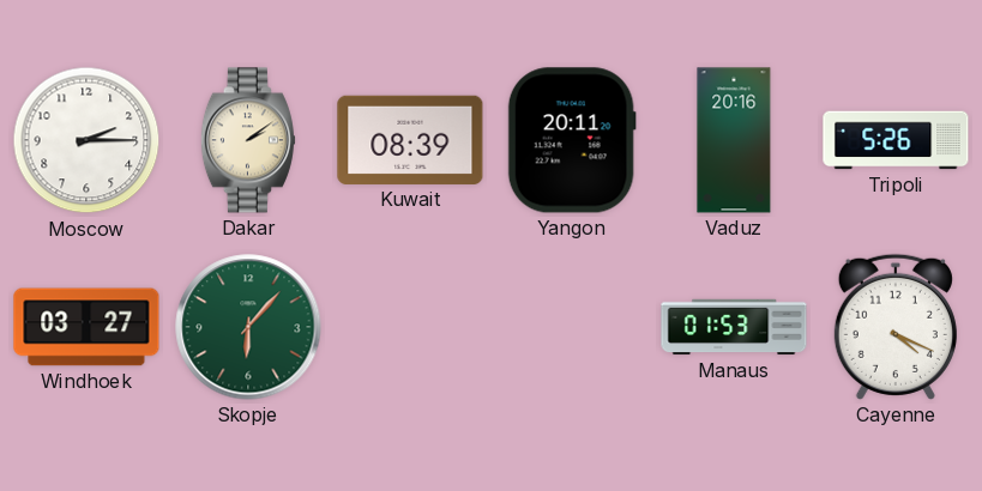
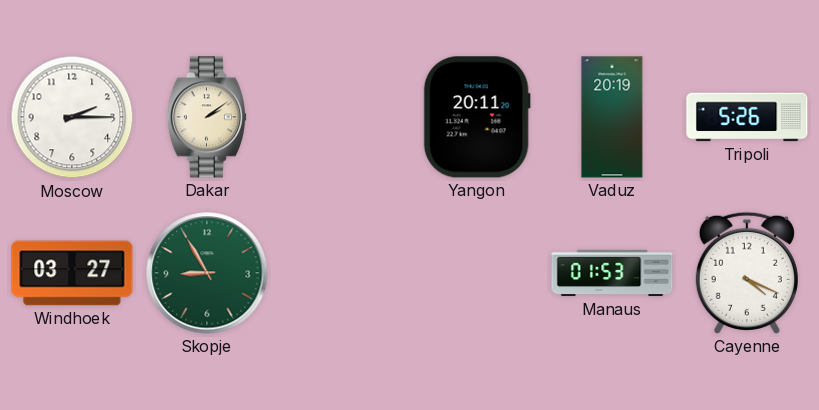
Kuwait: 08:39 -> none
Vaduz: 20:16 -> 20:19
Skopje: 6:07 -> 8:55
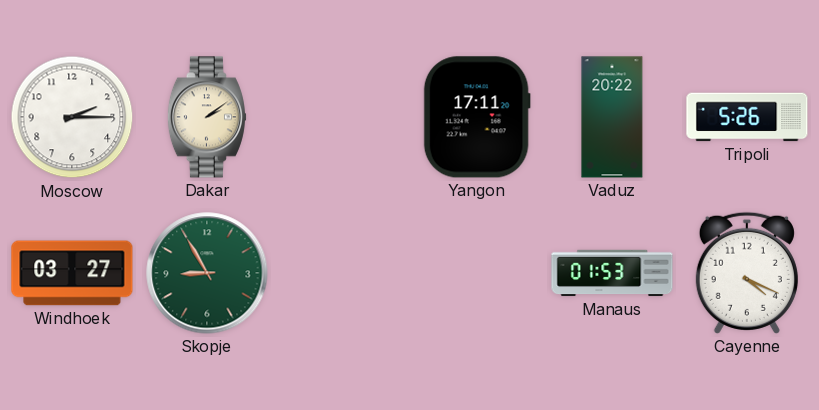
Yangon: 20:11 -> 17:11
Vaduz: 20:19 -> 20:22
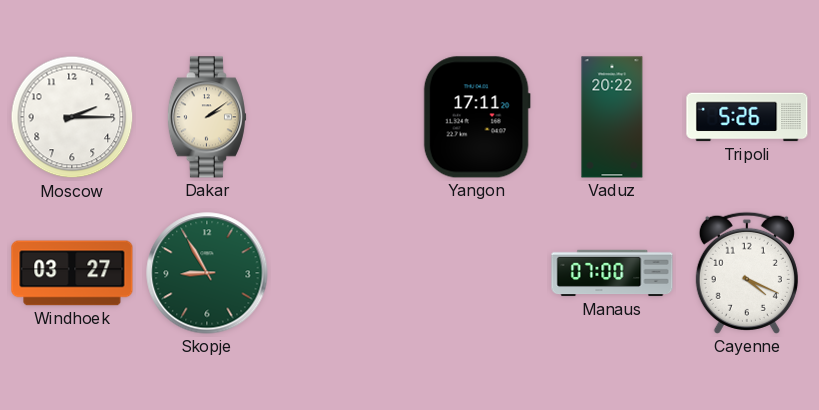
Manaus: 01:53 -> 07:00
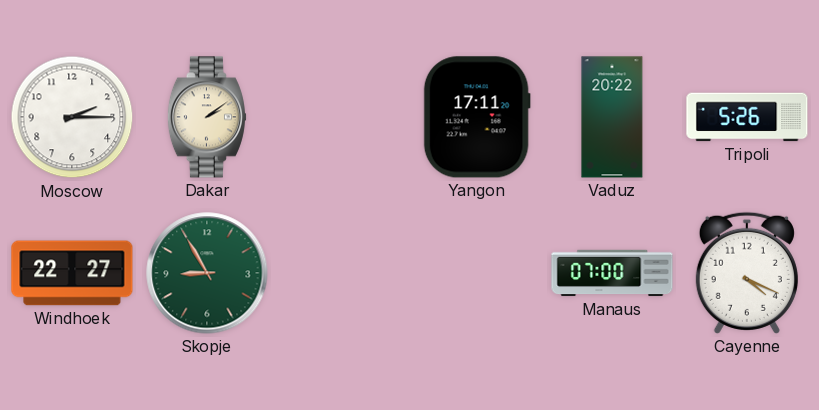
Windhoek: 03:27 -> 22:27
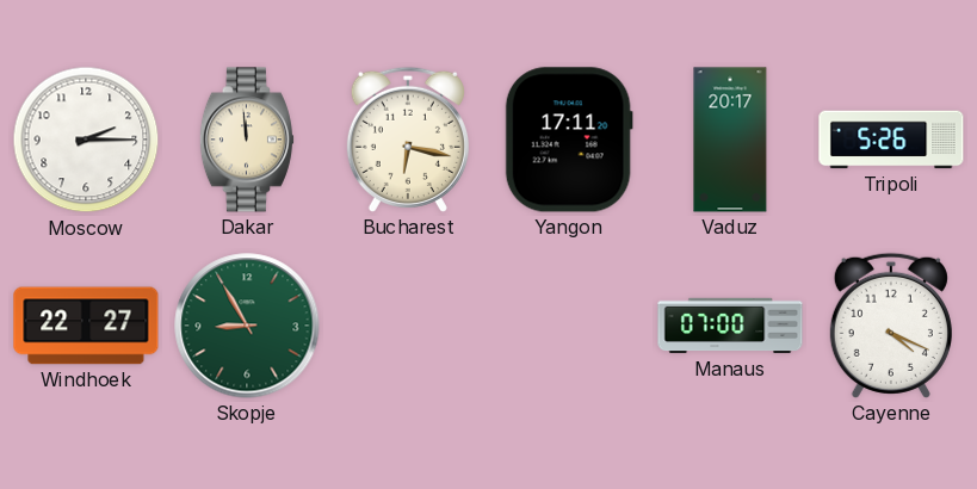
Dakar: 2:09 -> 11:59
Bucharest: none -> 6:17
Vaduz: 20:22 -> 20:17
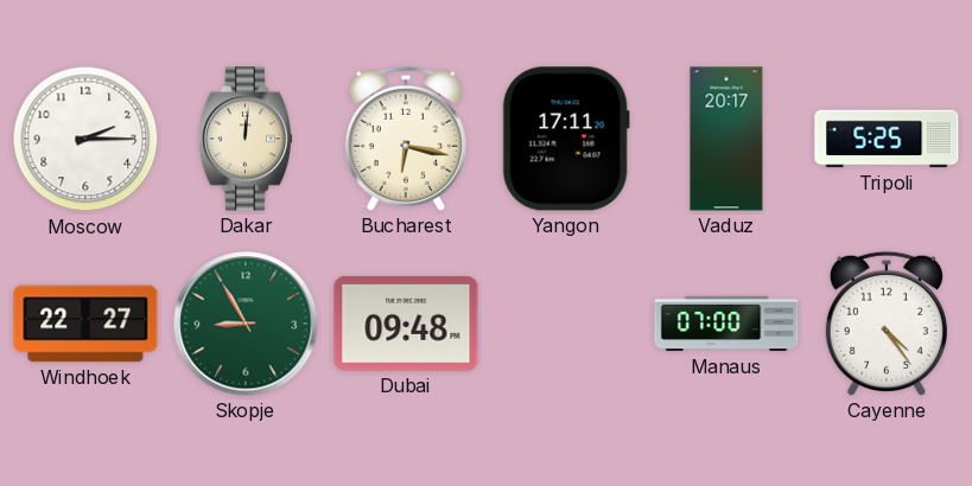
Dakar: 11:59 -> 12:01
Tripoli: 5:26 -> 5:25
Dubai: none -> 09:48
Cayenne: 4:19 -> 4:24
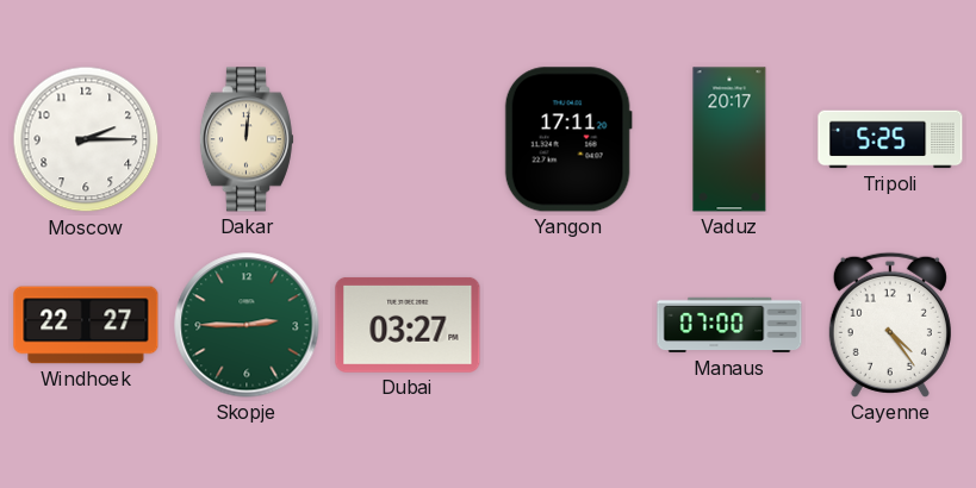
Bucharest: 6:17 -> none
Skopje: 8:55 -> 2:45
Dubai: 09:48 -> 03:27
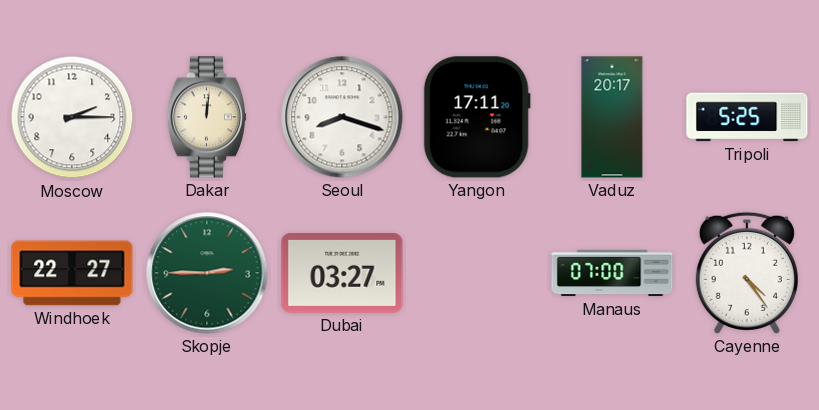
Seoul: none -> 8:18
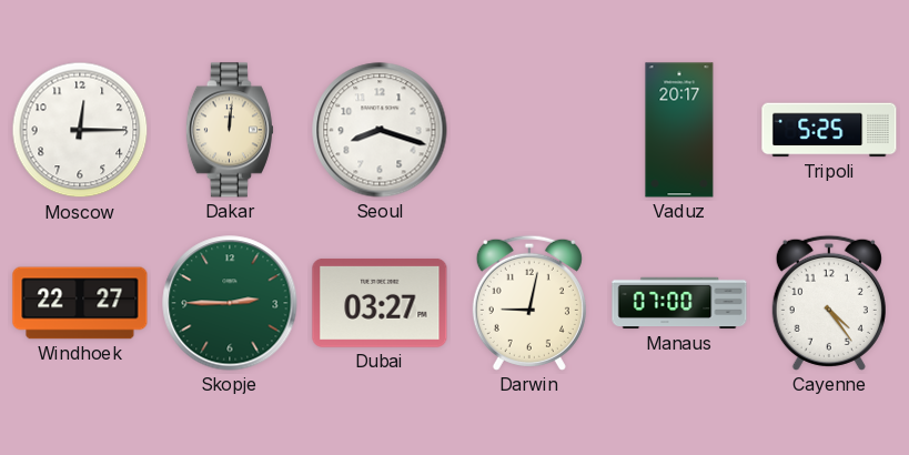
Moscow: 2:15 -> 12:15
Yangon: 17:11 -> none
Darwin: none -> 9:02
